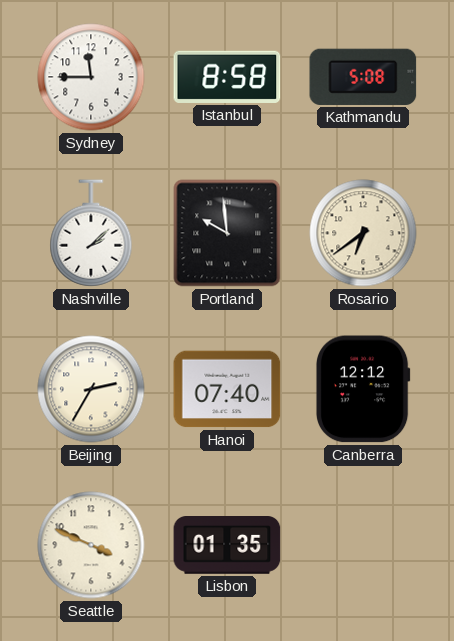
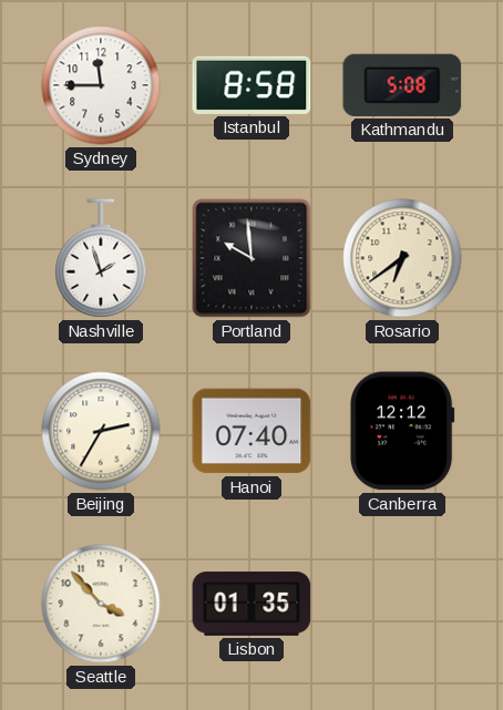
Nashville: 2:08 -> 1:57
Seattle: 3:49 -> 3:53
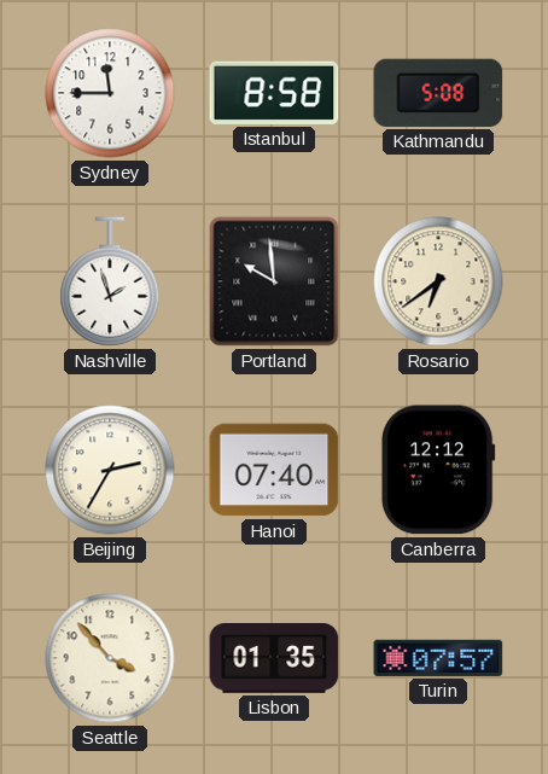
Turin: none -> 07:57
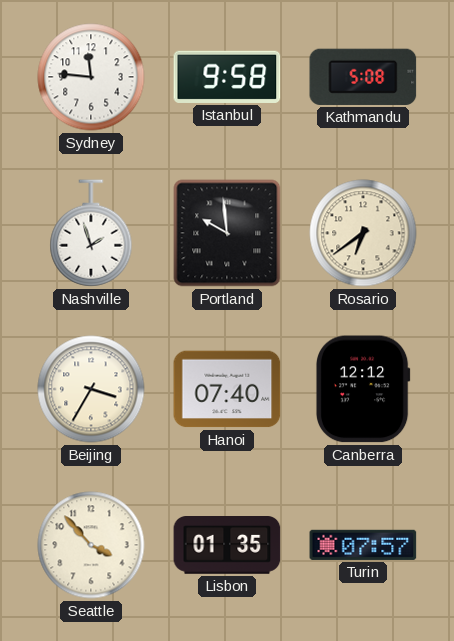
Sydney: 11:45 -> 11:46
Istanbul: 8:58 -> 9:58
Beijing: 2:35 -> 3:35
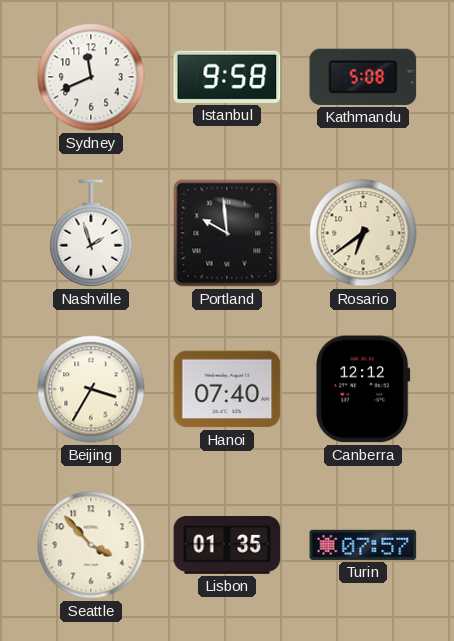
Sydney: 11:46 -> 11:41
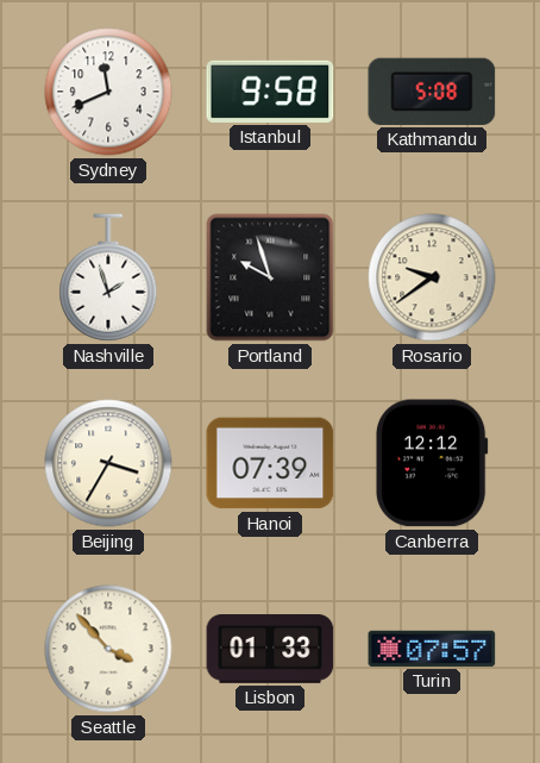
Portland: 9:59 -> 9:57
Rosario: 6:39 -> 9:39
Hanoi: 07:40 -> 07:39
Lisbon: 01:35 -> 01:33
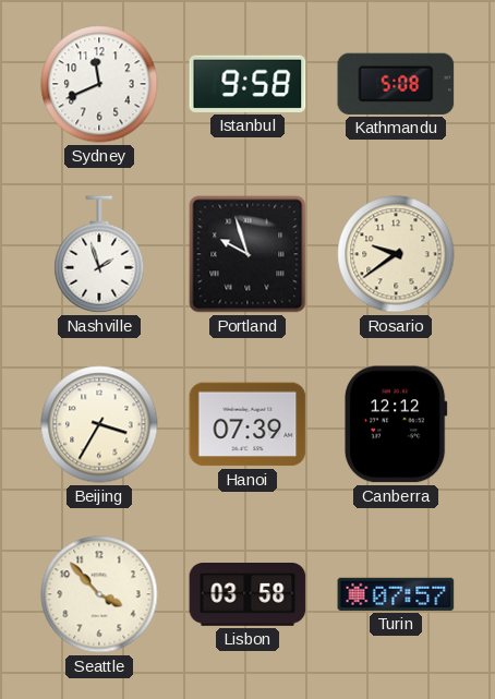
Lisbon: 01:33 -> 03:58
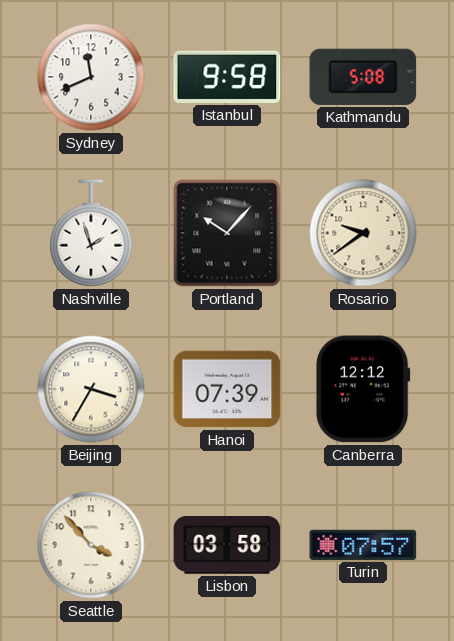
Portland: 9:57 -> 10:07
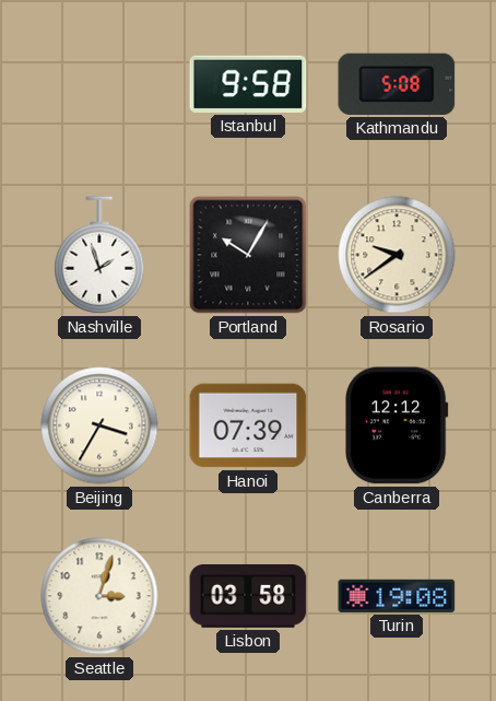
Sydney: 11:41 -> none
Portland: 10:07 -> 10:05
Seattle: 3:53 -> 3:03
Turin: 07:57 -> 19:08
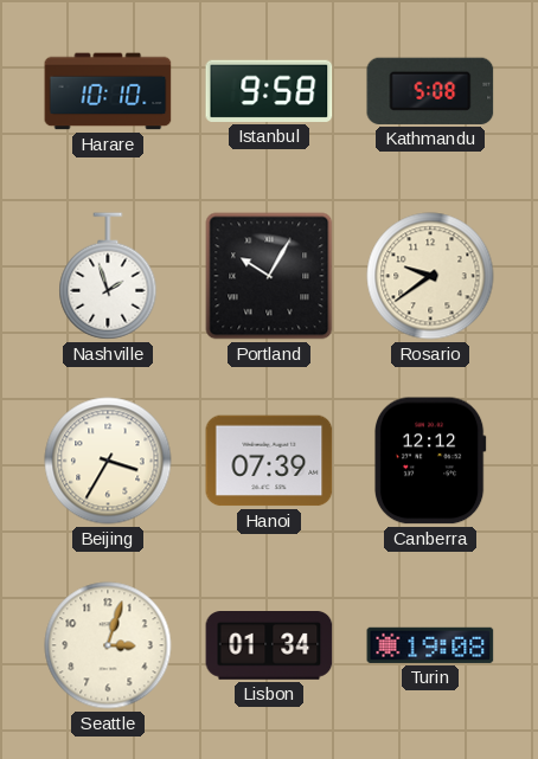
Harare: none -> 10:10
Lisbon: 03:58 -> 01:34
